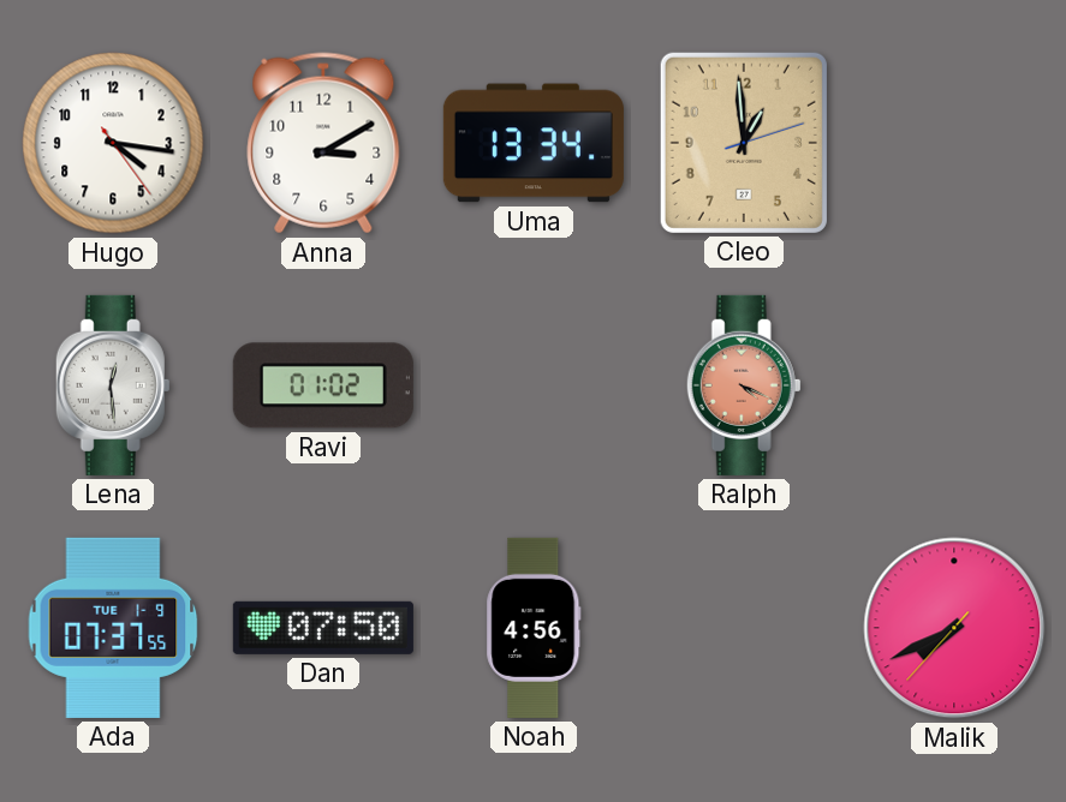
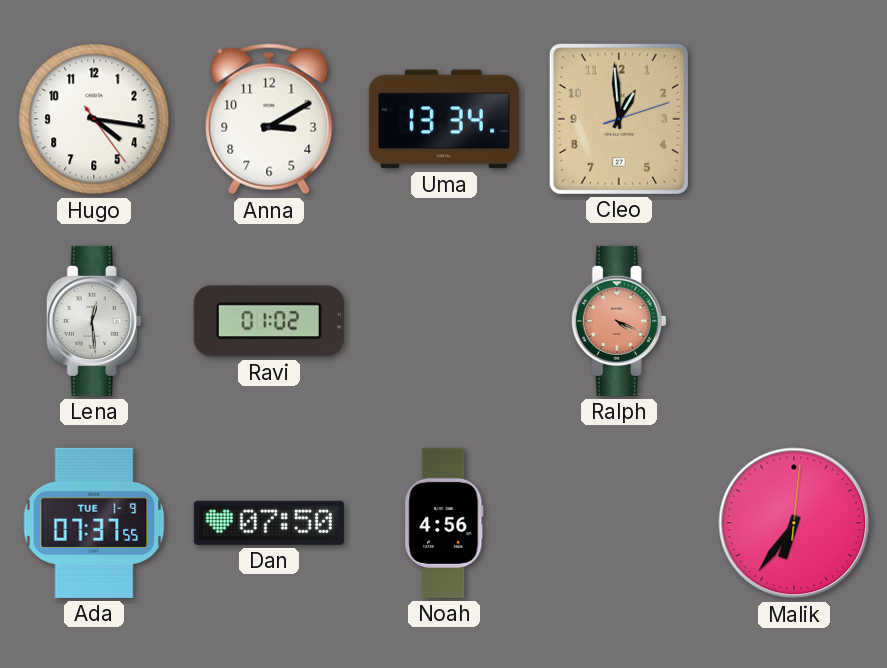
Malik: 7:40 -> 6:36
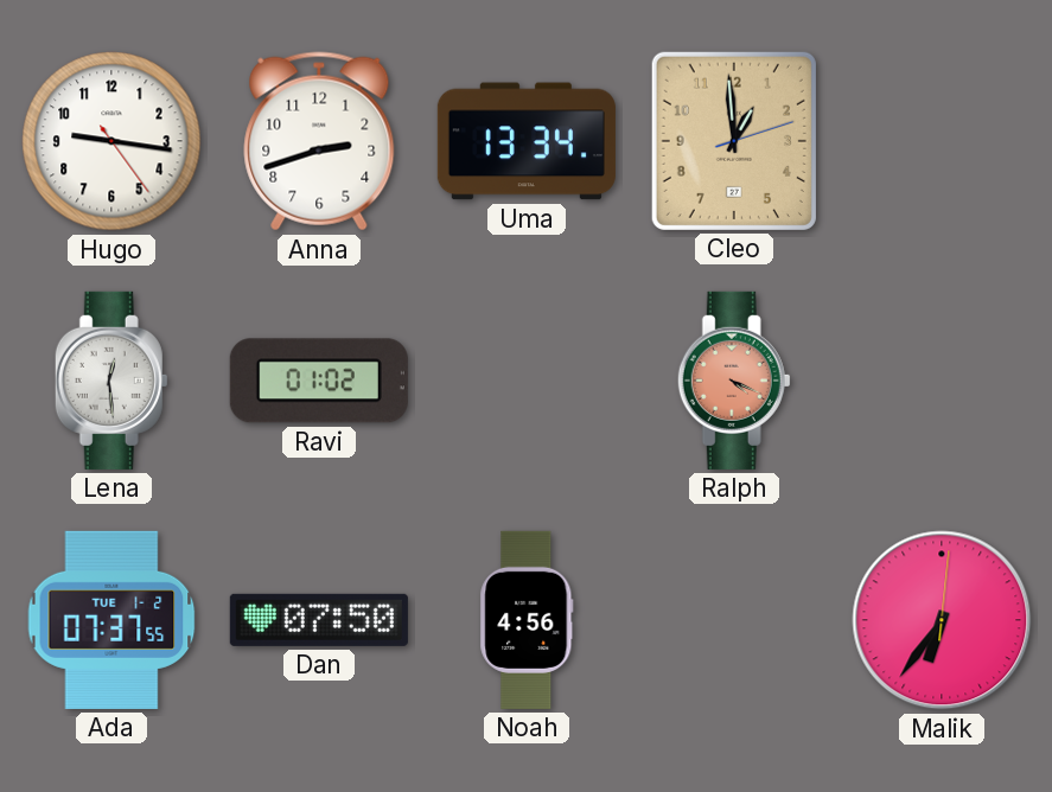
Hugo: 4:16 -> 9:16
Anna: 3:10 -> 2:42
Ada date: TUE 1-9 -> TUE 1-2
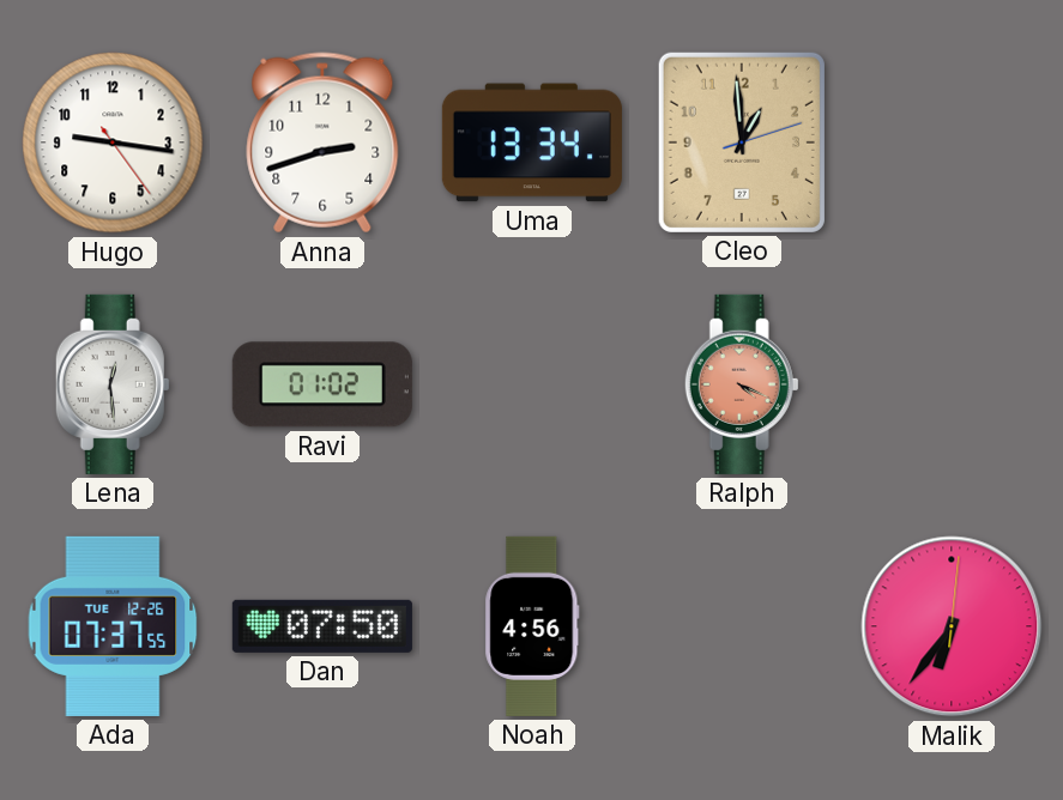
Ada date: TUE 1-2 -> TUE 12-26
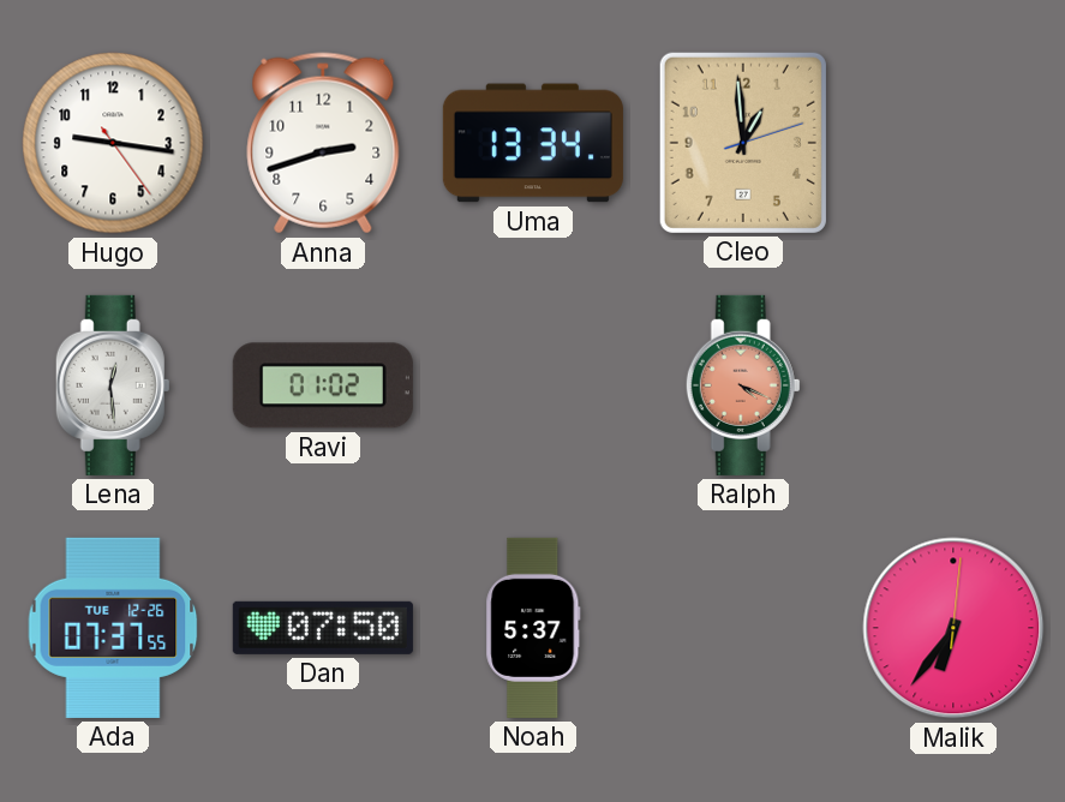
Noah: 4:56 -> 5:37
